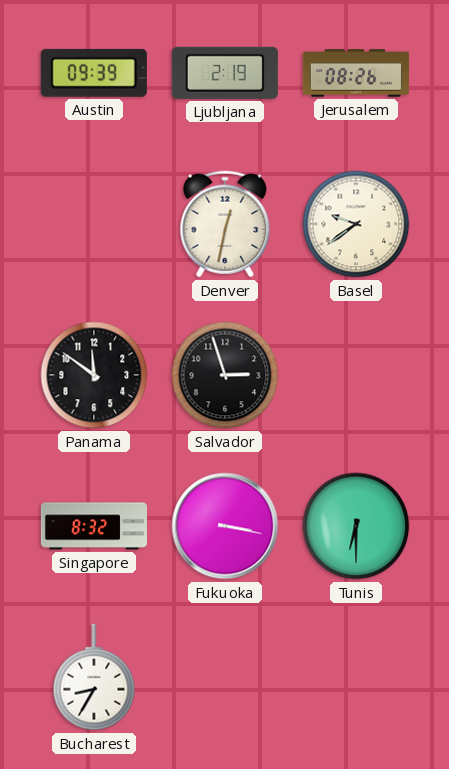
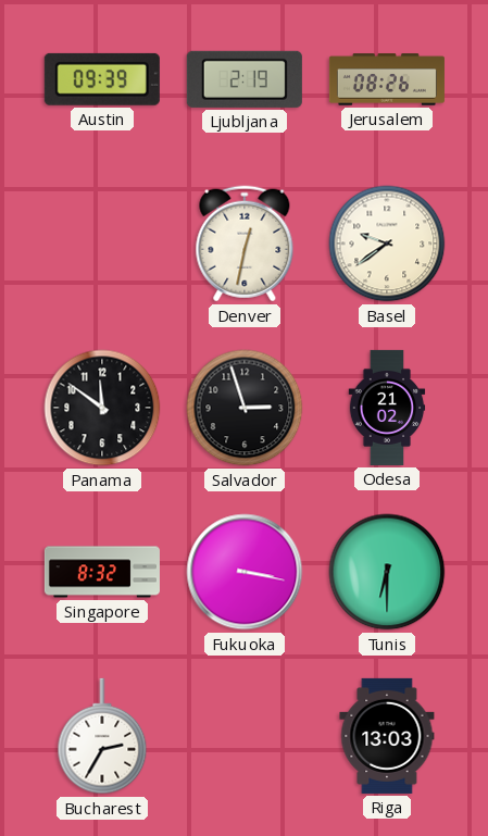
Odesa: none -> 21:02
Bucharest: 8:35 -> 2:35
Riga: none -> 13:03
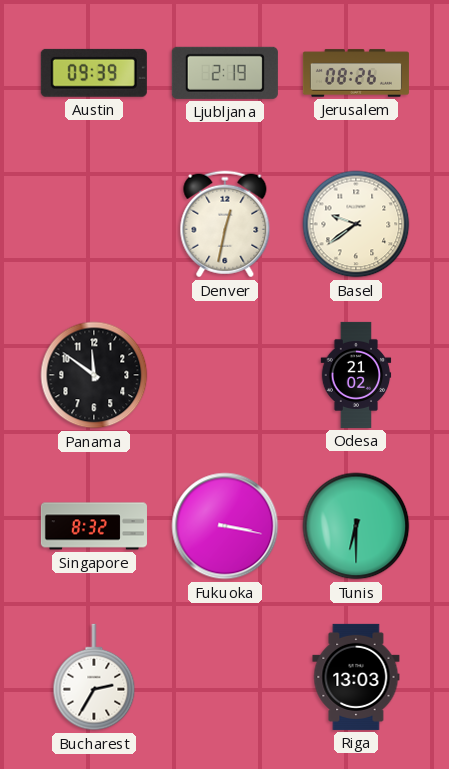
Salvador: 2:57 -> none
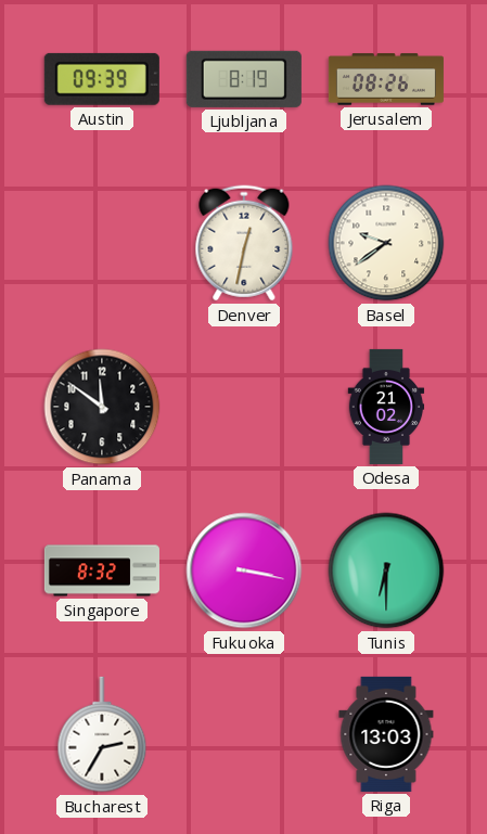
Ljubljana: 2:19 -> 8:19
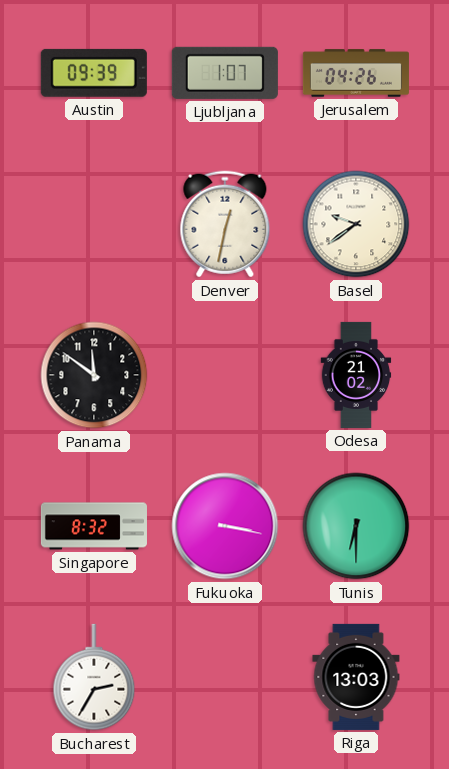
Ljubljana: 8:19 -> 1:07
Jerusalem: 08:26 -> 04:26
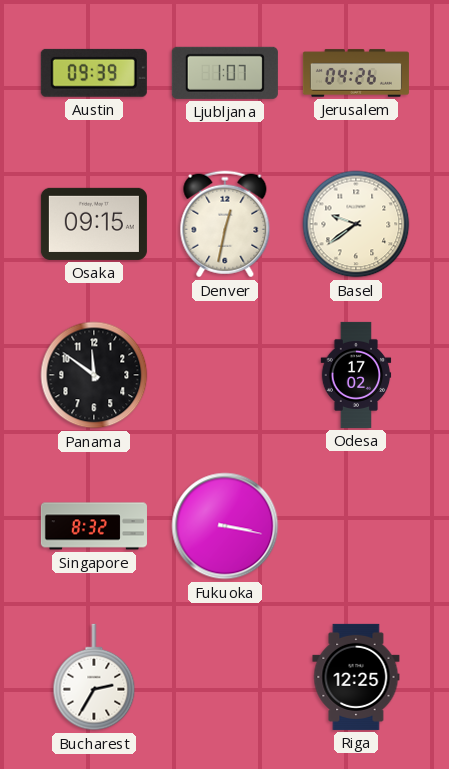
Osaka: none -> 09:15
Odesa: 21:02 -> 17:02
Tunis: 6:30 -> none
Riga: 13:03 -> 12:25
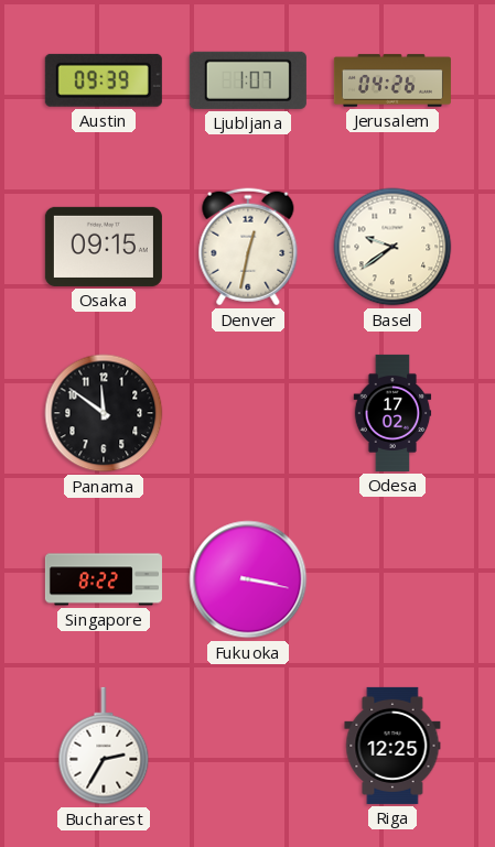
Singapore: 8:32 -> 8:22
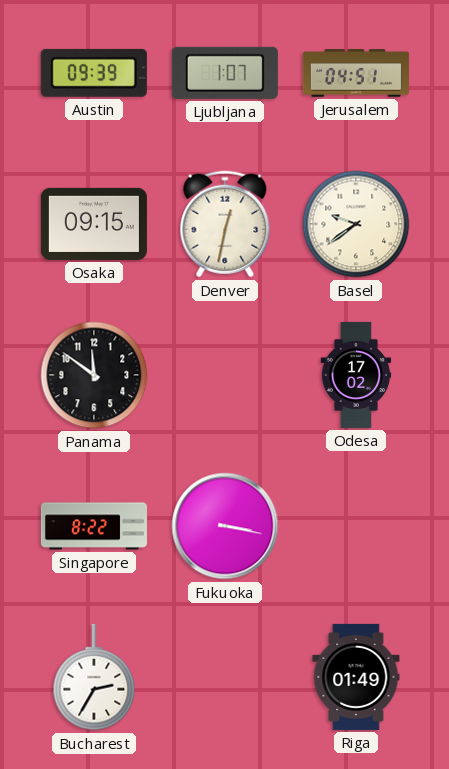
Jerusalem: 04:26 -> 04:51
Riga: 12:25 -> 01:49
